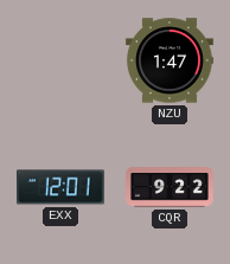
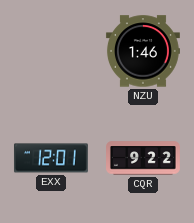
NZU: 1:47 -> 1:46
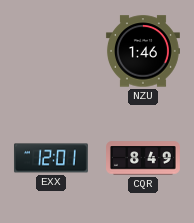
CQR: 9:22 -> 8:49
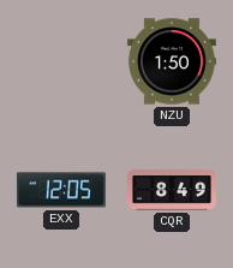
NZU: 1:46 -> 1:50
EXX: 12:01 -> 12:05
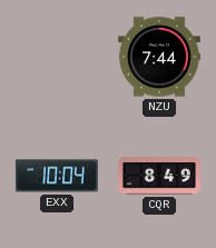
NZU: 1:50 -> 7:44
EXX: 12:05 -> 10:04
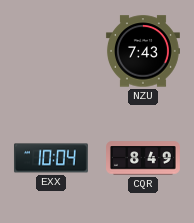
NZU: 7:44 -> 7:43
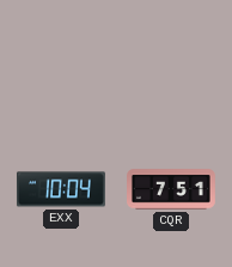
NZU: 7:43 -> none
CQR: 8:49 -> 7:51
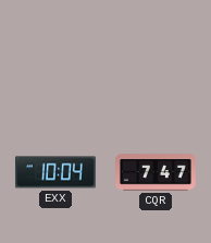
CQR: 7:51 -> 7:47
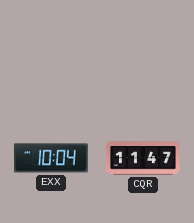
CQR: 7:47 -> 11:47
